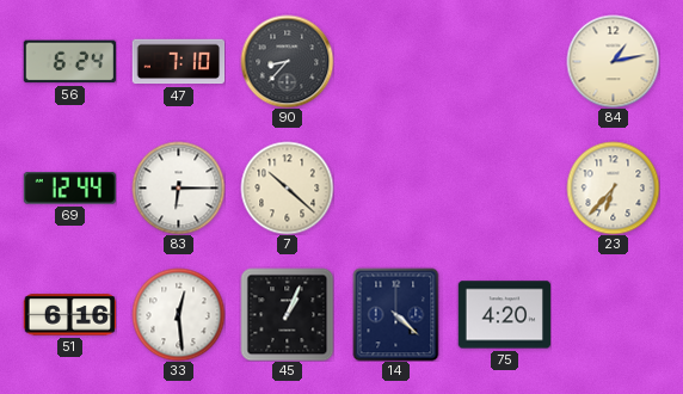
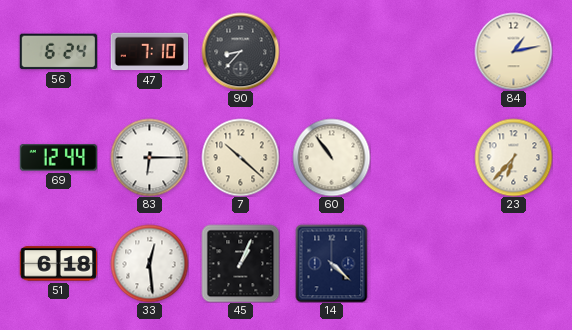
60: none -> 10:54
51: 6:16 -> 6:18
75: 4:20 -> none
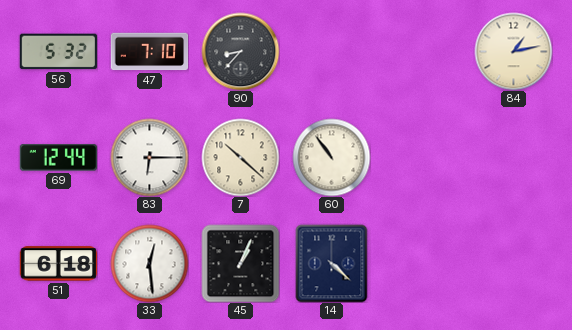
56: 6:24 -> 5:32
23: 6:37 -> none
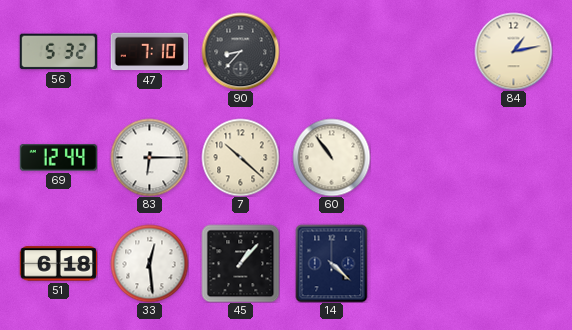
45: 1:04 -> 1:07
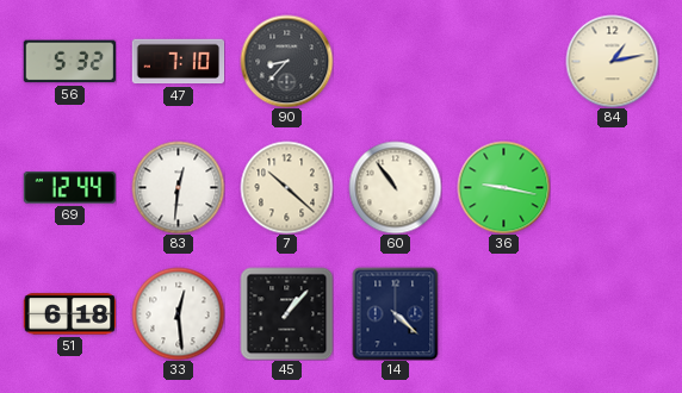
83: 6:15 -> 12:31
36: none -> 9:17
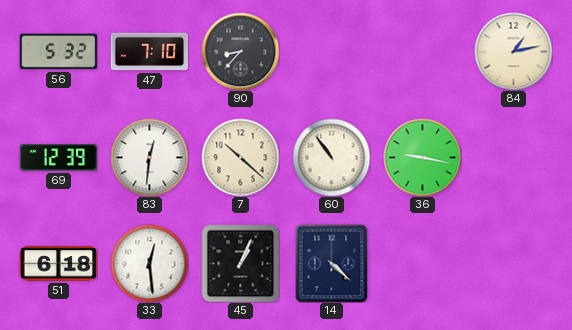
69: 12:44 -> 12:39
45: 1:07 -> 1:04
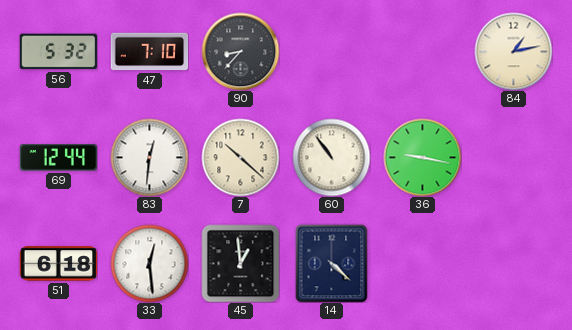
69: 12:39 -> 12:44
45: 1:04 -> 12:59
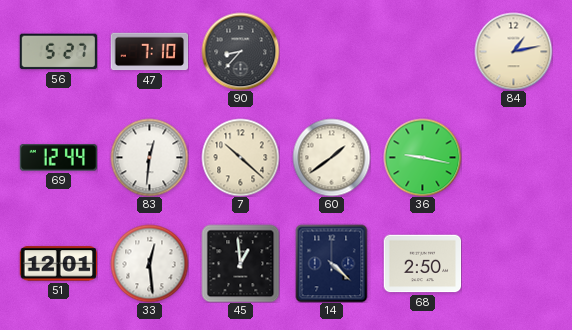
56: 5:32 -> 5:27
60: 10:54 -> 1:39
51: 6:18 -> 12:01
68: none -> 2:50
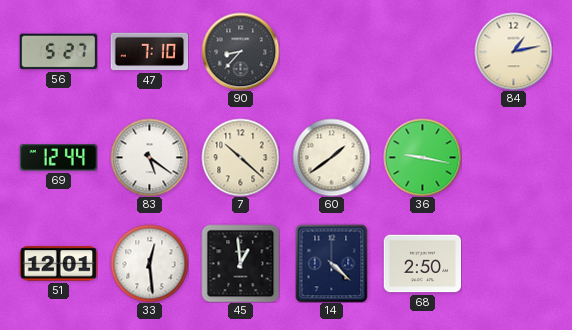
83: 12:31 -> 5:21
